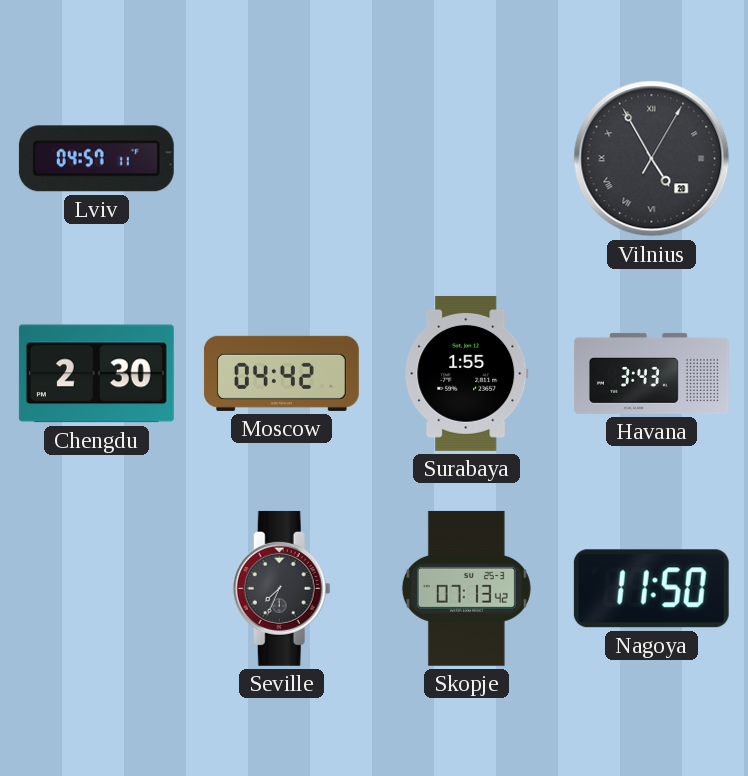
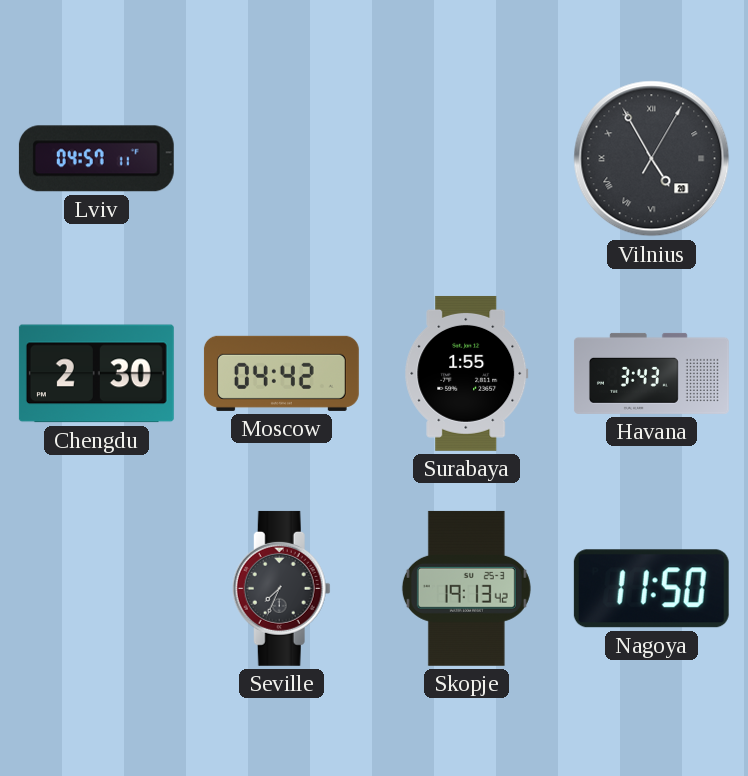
Skopje: 07:13 -> 19:13
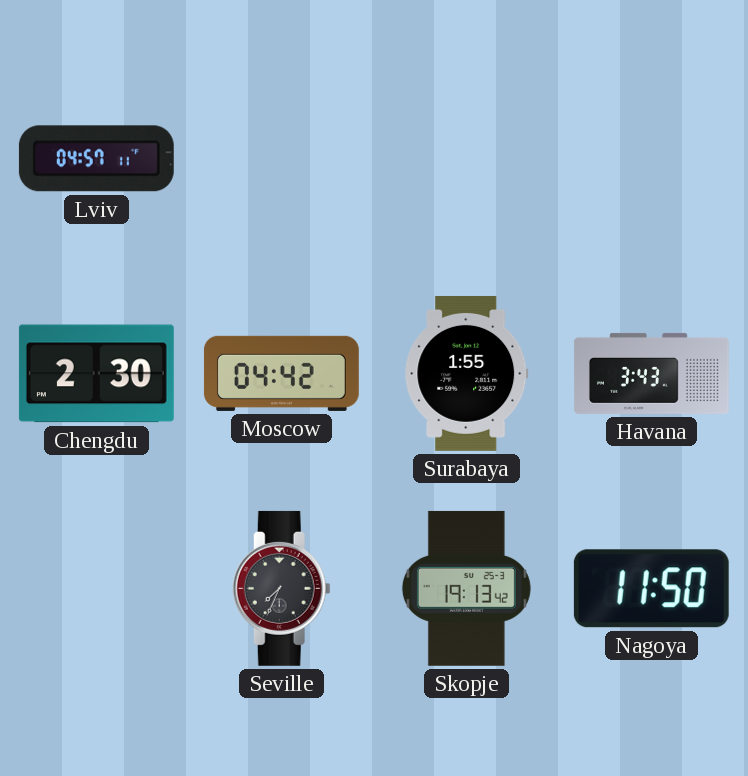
Vilnius: 4:55 -> none
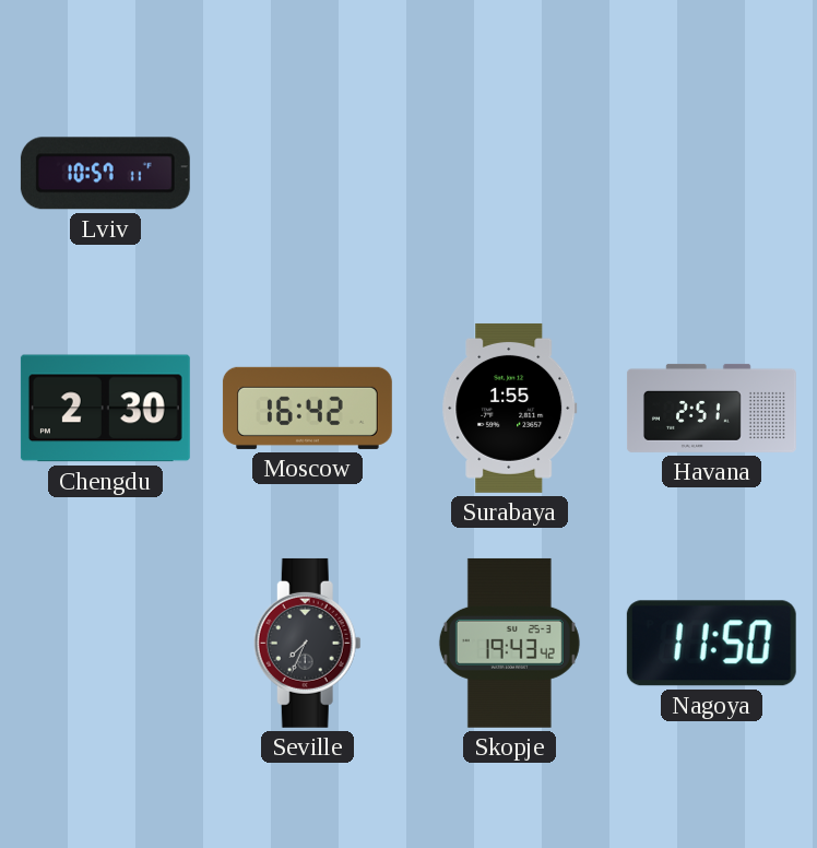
Lviv: 04:57 -> 10:57
Moscow: 04:42 -> 16:42
Havana: 3:43 -> 2:51
Skopje: 19:13 -> 19:43
